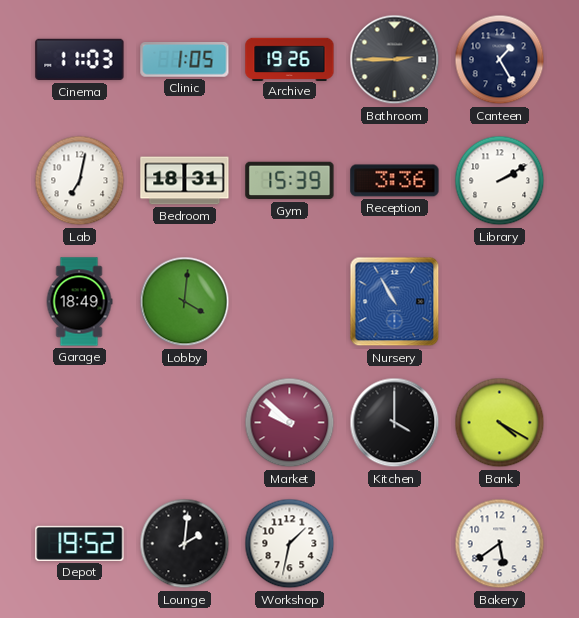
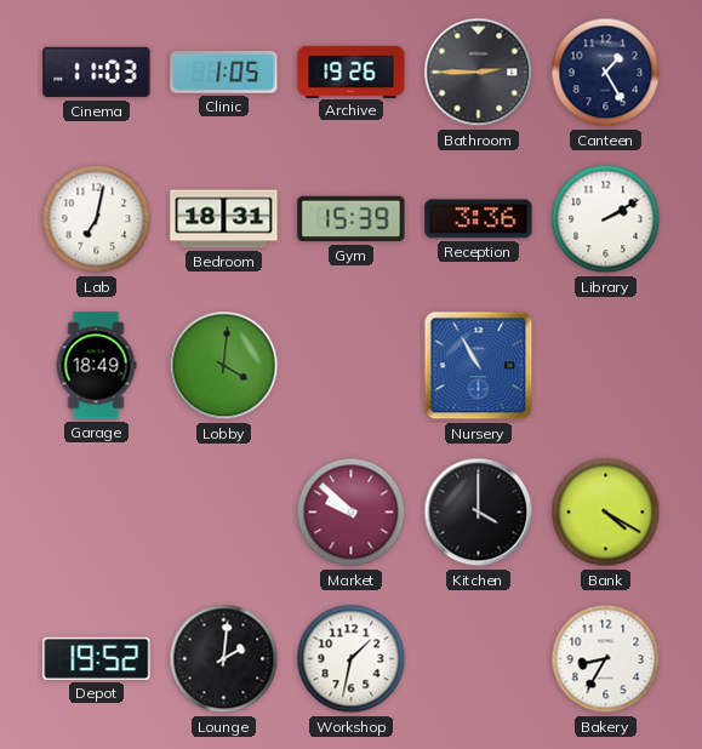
Bakery: 5:39 -> 8:35
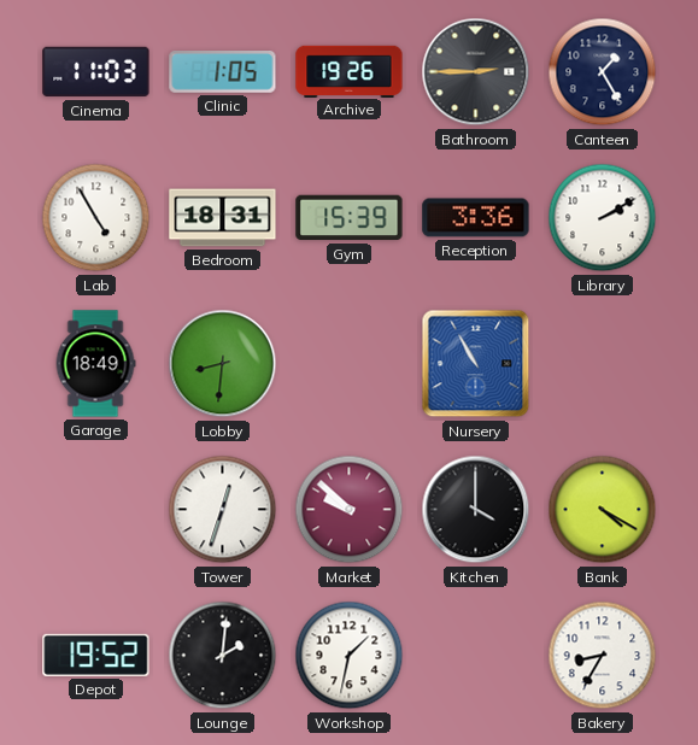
Lab: 7:02 -> 4:55
Lobby: 4:01 -> 8:31
Tower: none -> 12:33
